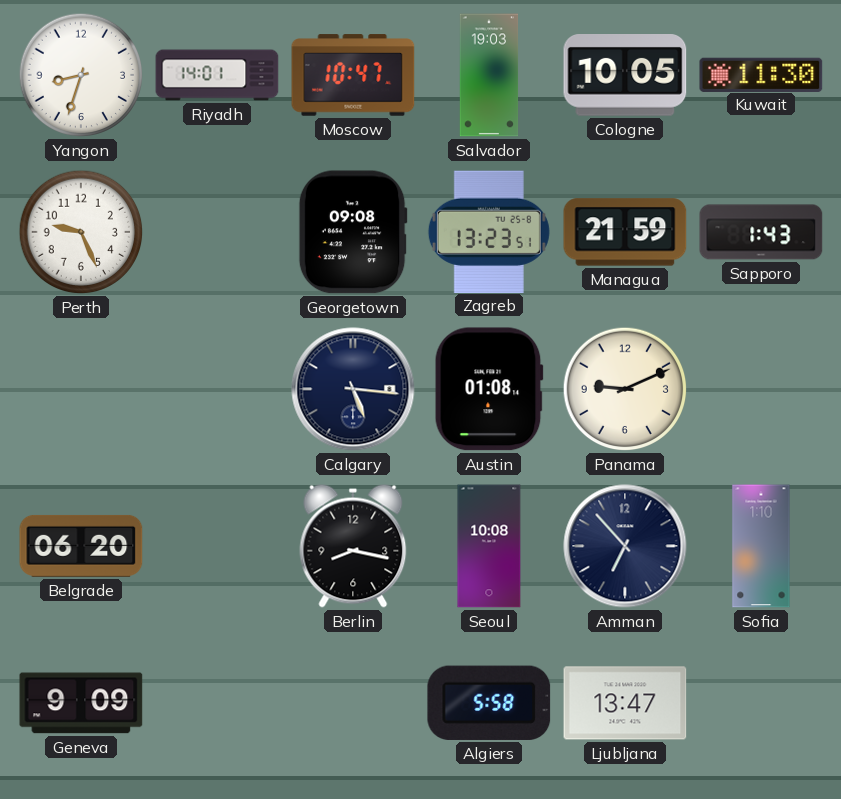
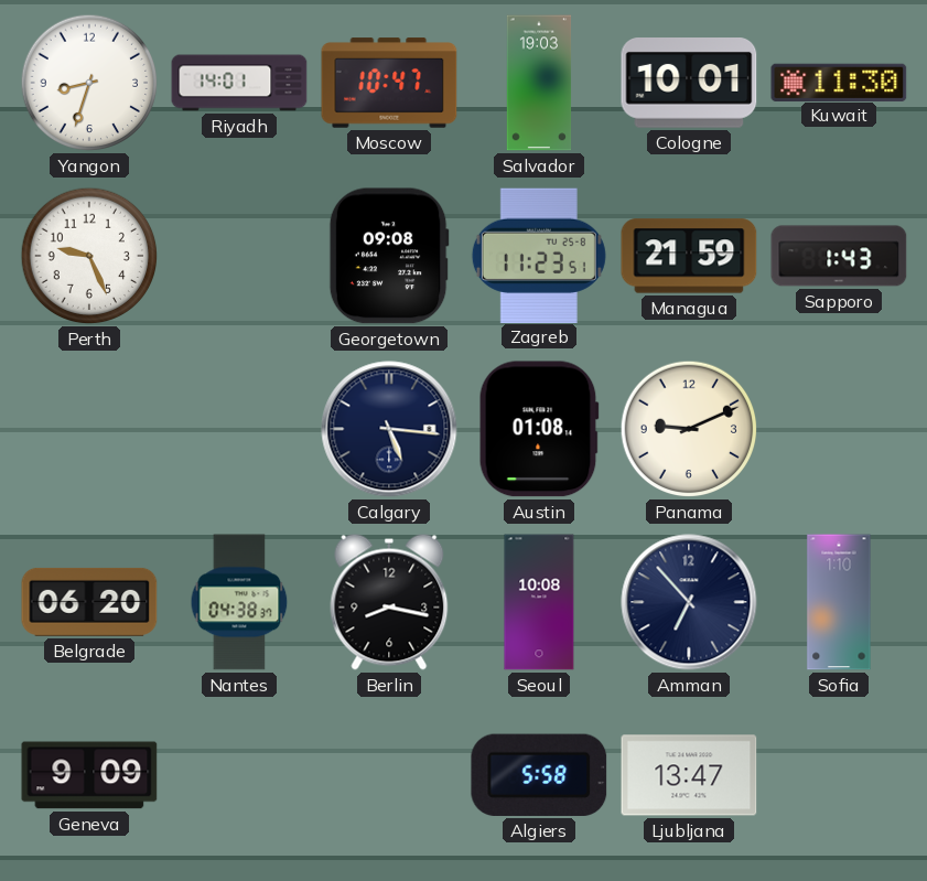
Cologne: 10:05 -> 10:01
Zagreb: 13:23 -> 11:23
Nantes: none -> 04:38
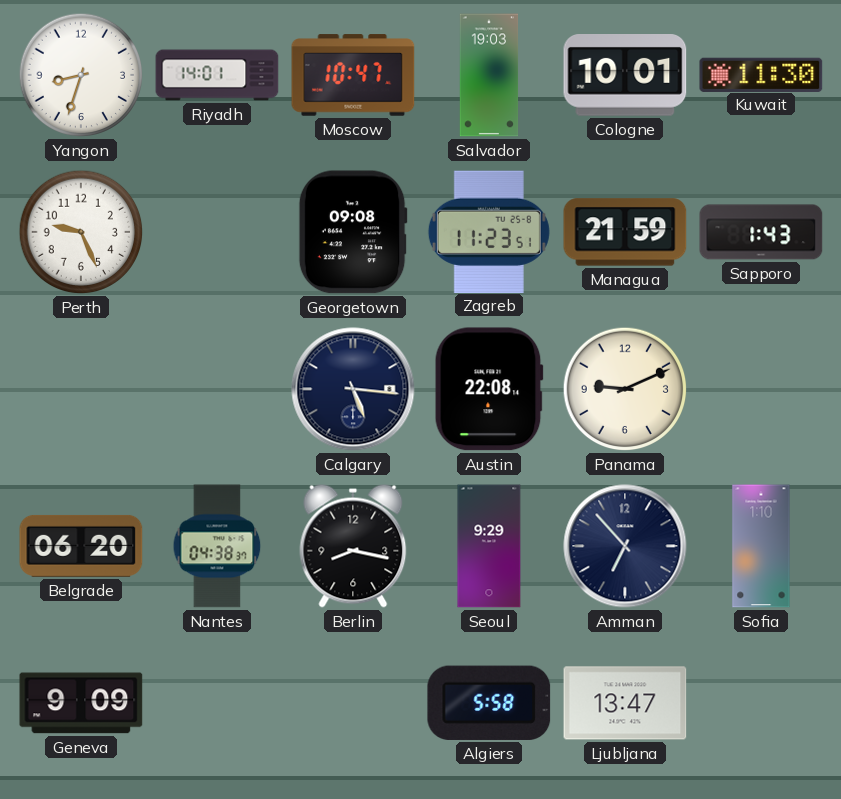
Austin: 01:08 -> 22:08
Seoul: 10:08 -> 9:29
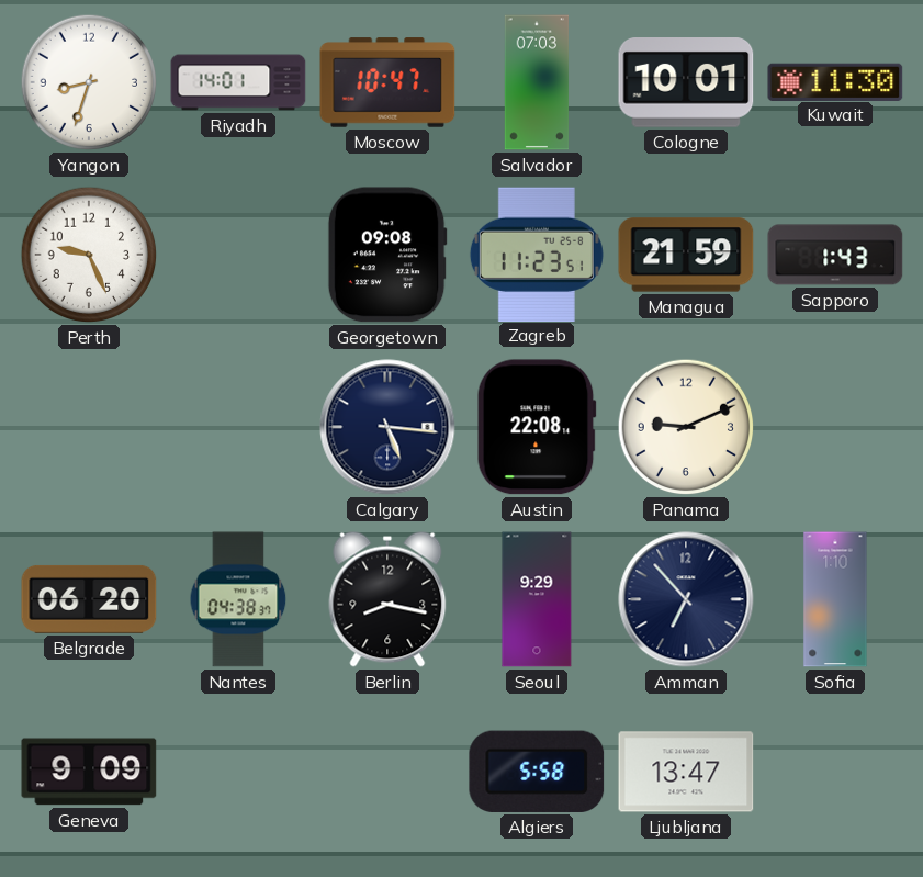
Salvador: 19:03 -> 07:03
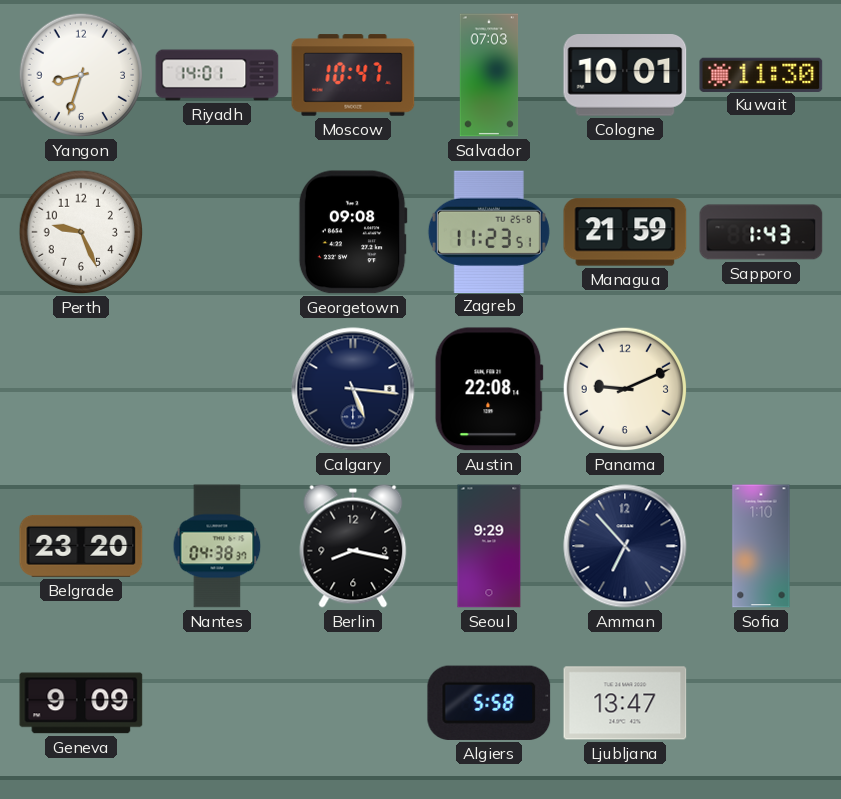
Belgrade: 06:20 -> 23:20
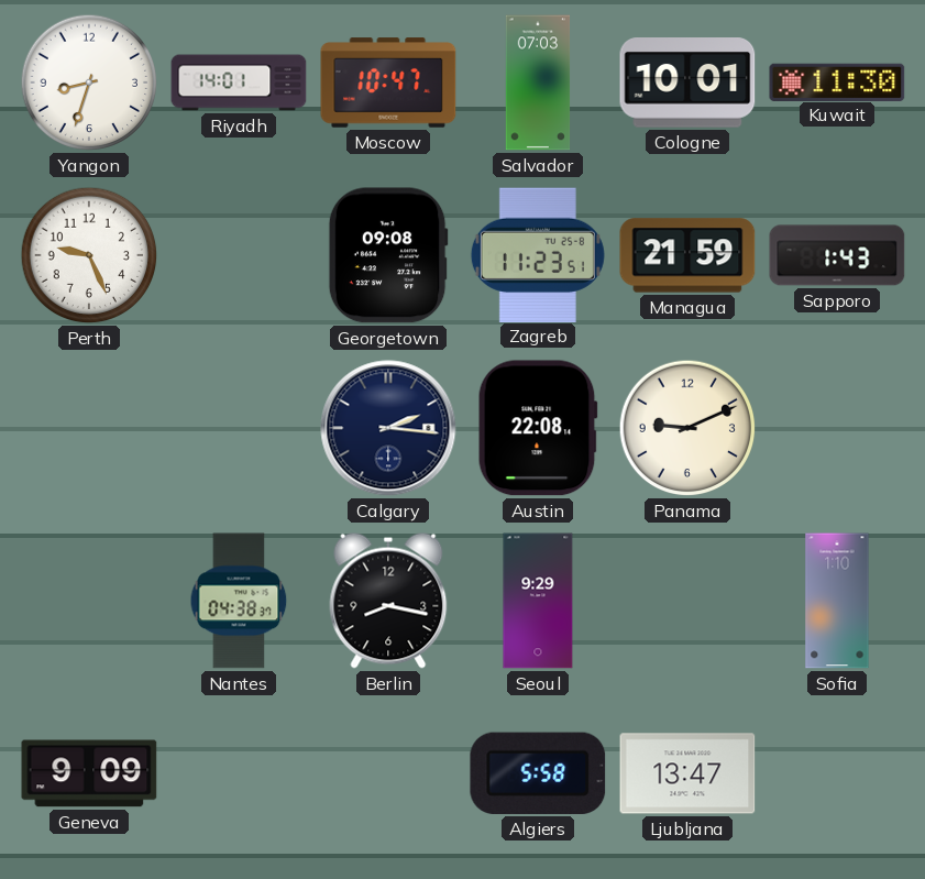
Calgary: 5:16 -> 2:16
Belgrade: 23:20 -> none
Amman: 6:53 -> none
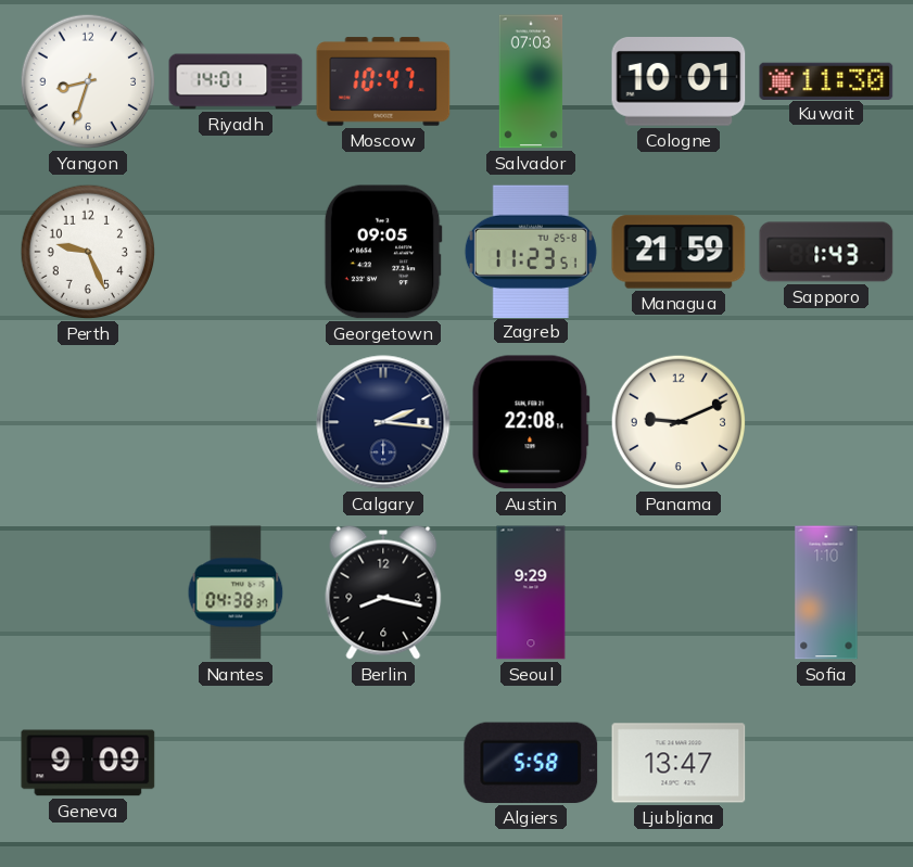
Georgetown: 09:08 -> 09:05
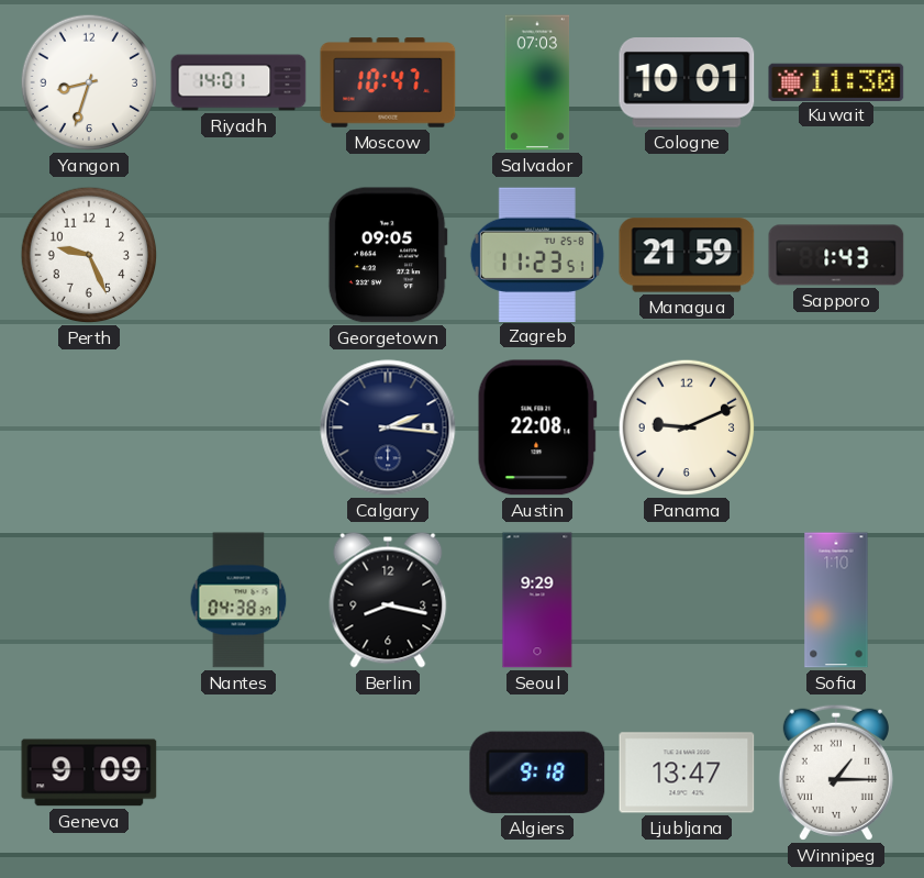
Algiers: 5:58 -> 9:18
Winnipeg: none -> 1:15
